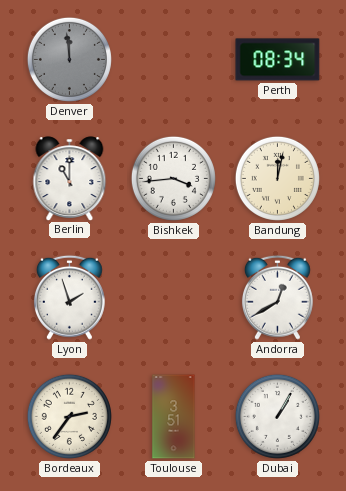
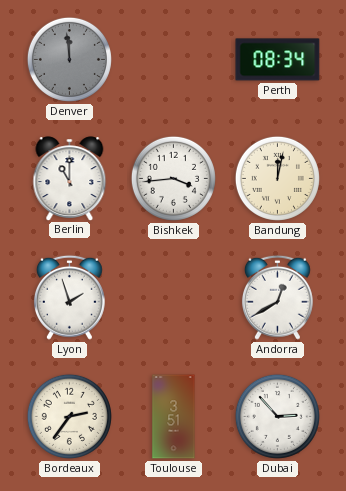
Dubai: 1:05 -> 2:53
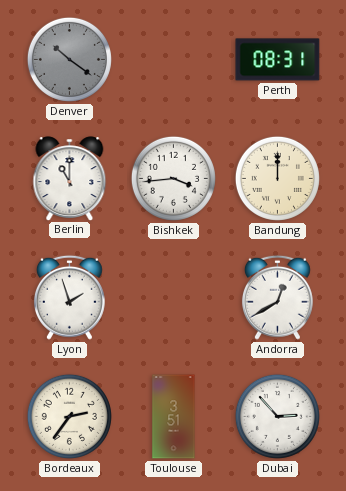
Denver: 11:59 -> 10:21
Perth: 08:34 -> 08:31
Bandung: 12:02 -> 12:00
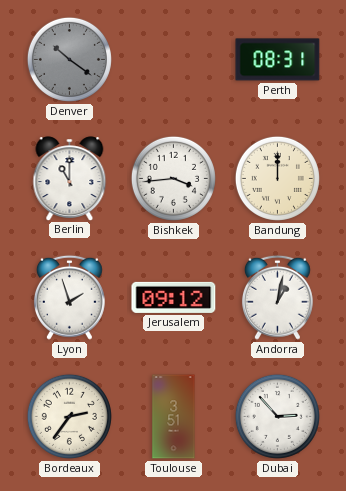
Jerusalem: none -> 09:12
Andorra: 12:40 -> 1:02
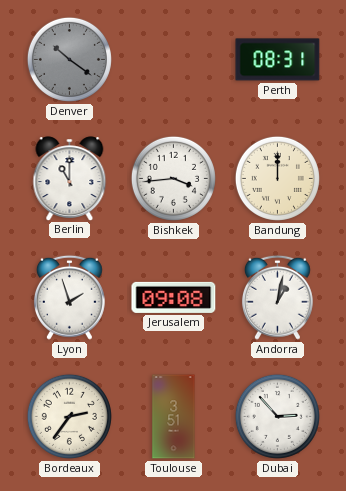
Jerusalem: 09:12 -> 09:08
